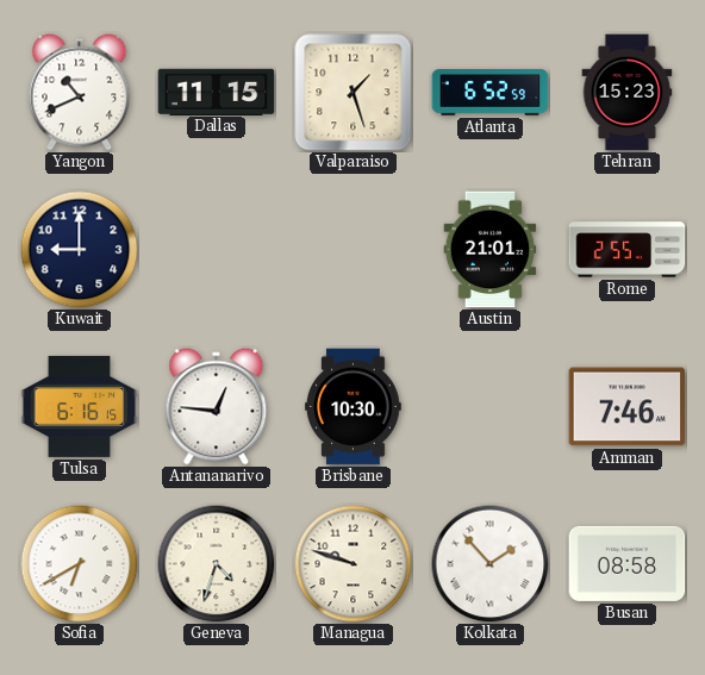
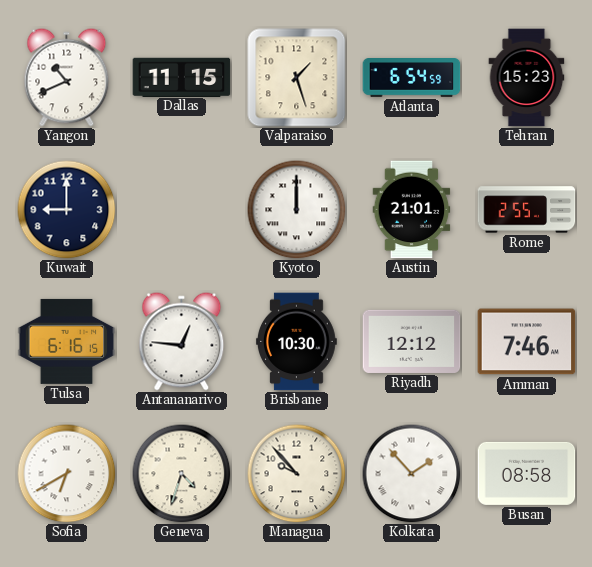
Atlanta: 6:52 -> 6:54
Kyoto: none -> 12:00
Riyadh: none -> 12:12
Managua: 9:48 -> 9:53
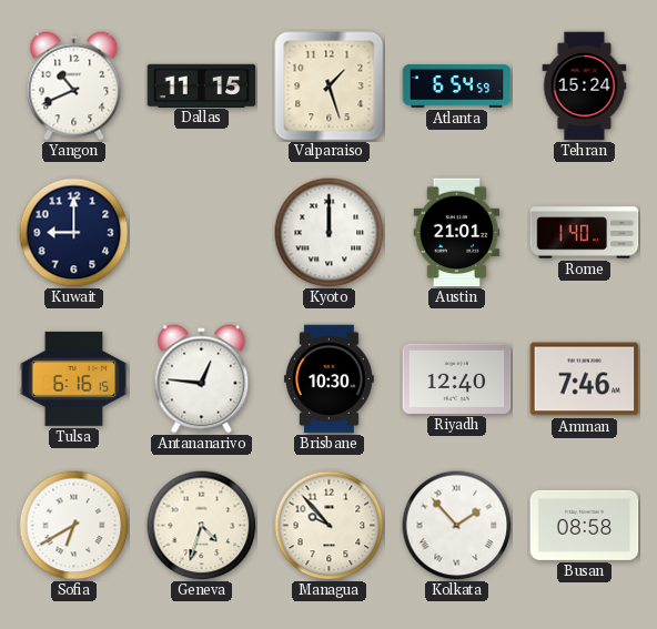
Tehran: 15:23 -> 15:24
Rome: 2:55 -> 1:40
Riyadh: 12:12 -> 12:40
